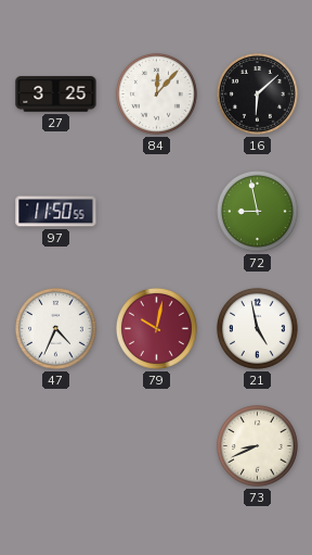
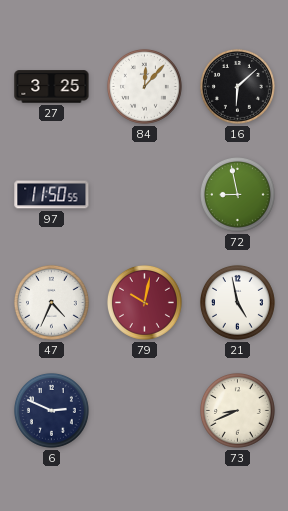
6: none -> 2:49
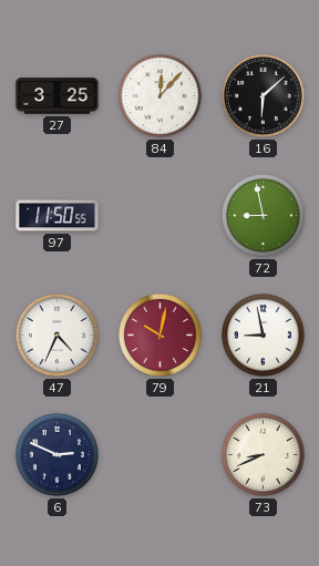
21: 4:58 -> 8:58
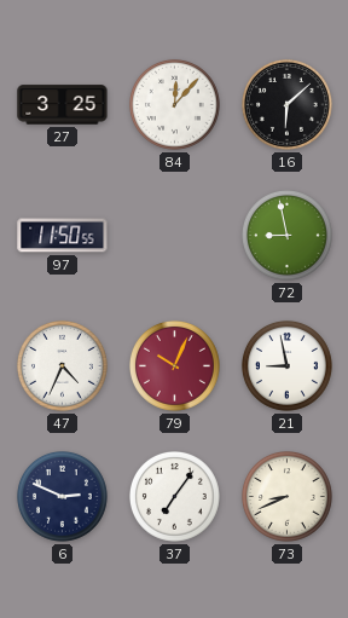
79: 10:02 -> 10:04
37: none -> 7:06
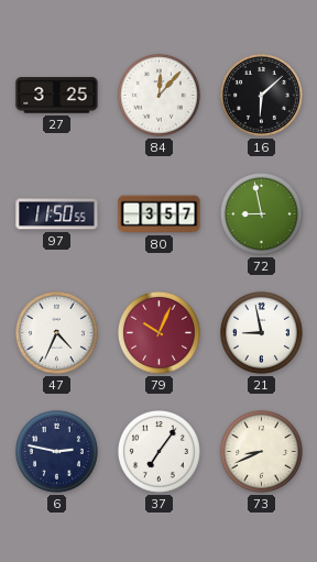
80: none -> 3:57
6: 2:49 -> 2:47
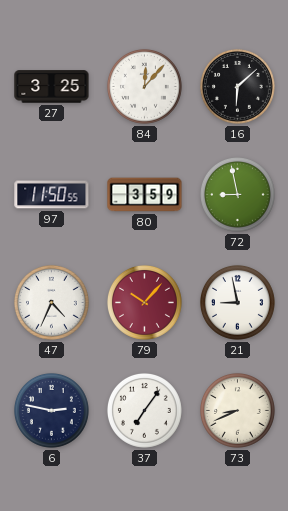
80: 3:57 -> 3:59
79: 10:04 -> 10:07
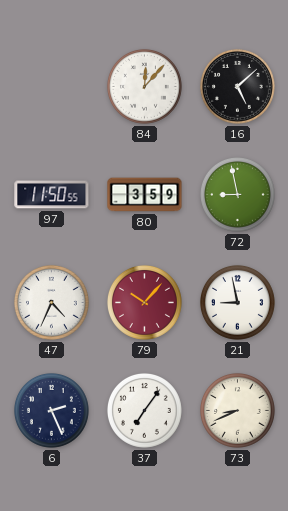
27: 3:25 -> none
16: 6:08 -> 5:08
6: 2:47 -> 2:26
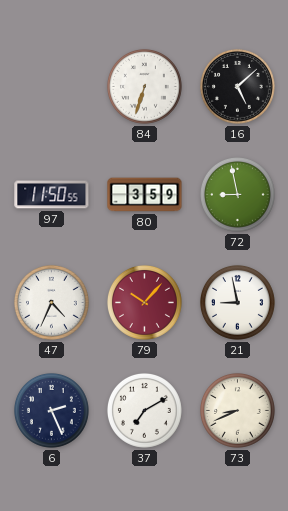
84: 12:07 -> 6:33
37: 7:06 -> 7:10
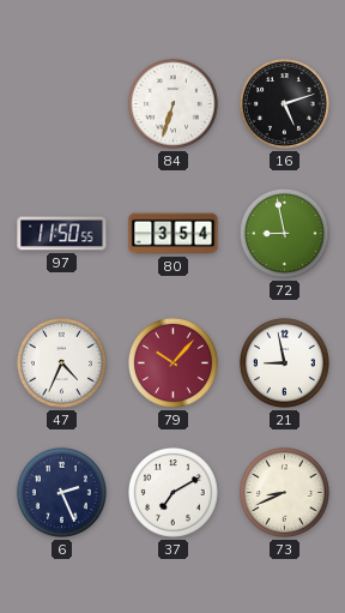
16: 5:08 -> 5:12
80: 3:59 -> 3:54
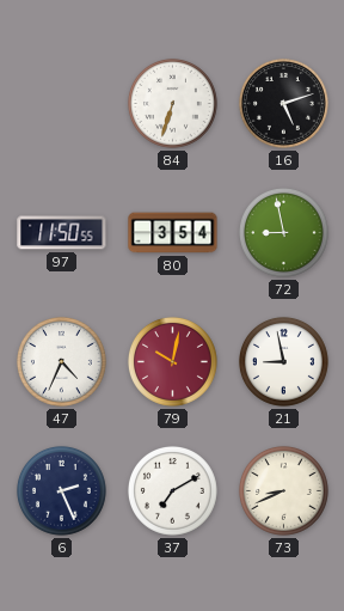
79: 10:07 -> 10:02
